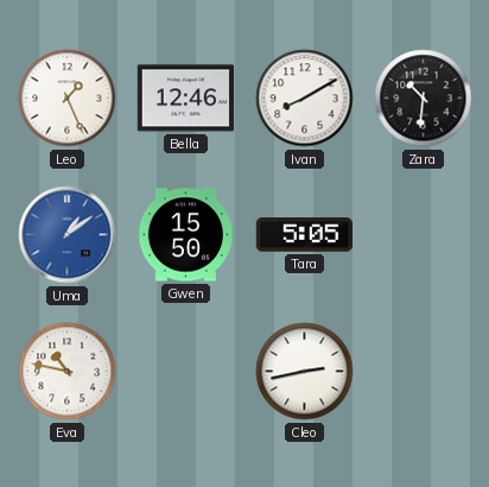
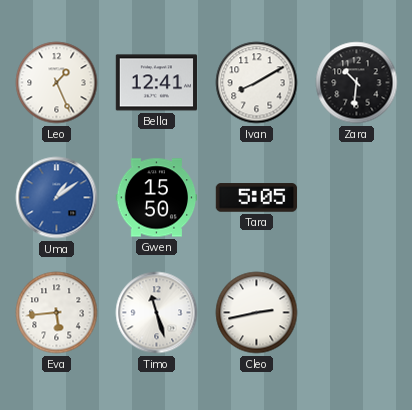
Bella: 12:46 -> 12:41
Eva: 10:47 -> 5:44
Timo: none -> 11:27
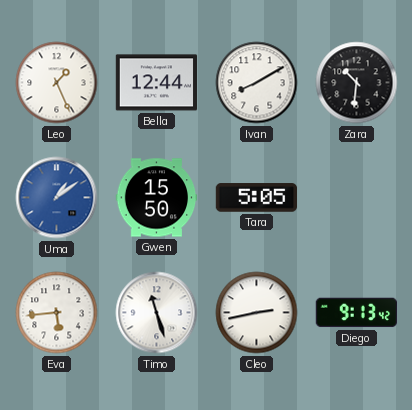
Bella: 12:41 -> 12:44
Diego: none -> 9:13
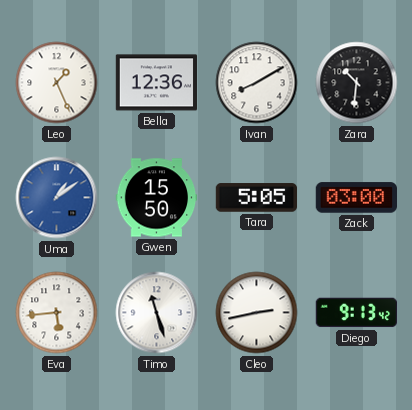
Bella: 12:44 -> 12:36
Zack: none -> 03:00
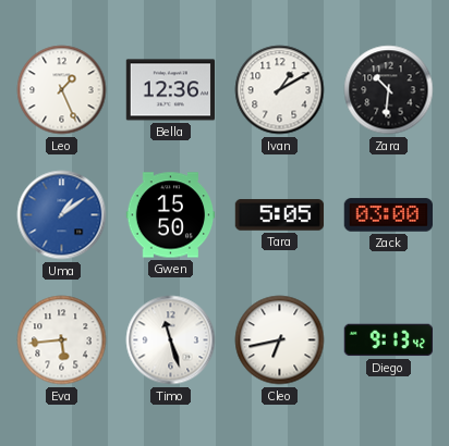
Ivan: 8:10 -> 1:10
Cleo: 2:43 -> 6:43
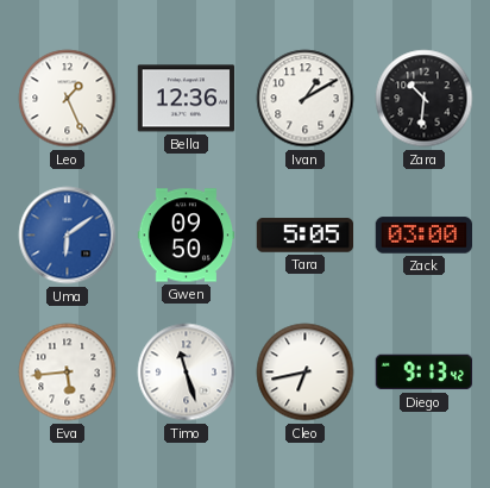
Uma: 1:09 -> 6:09
Gwen: 15:50 -> 09:50
